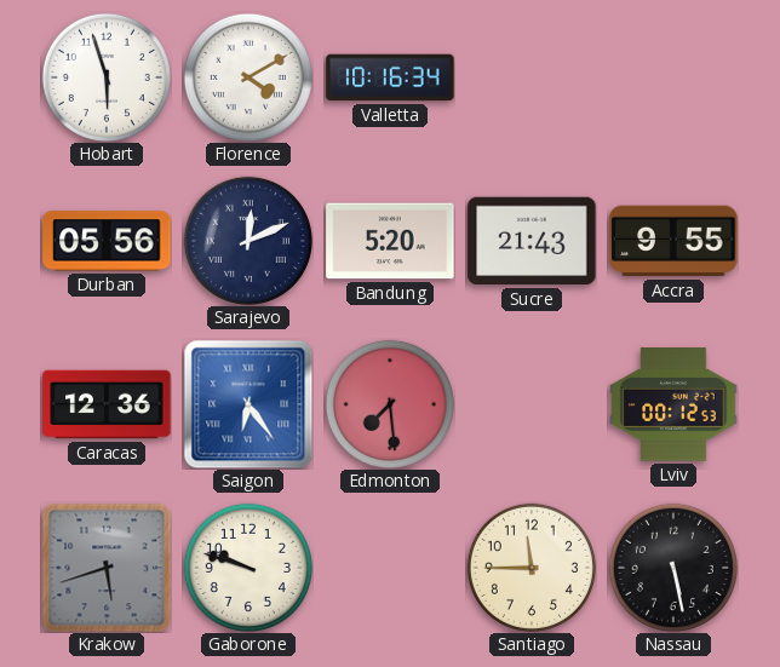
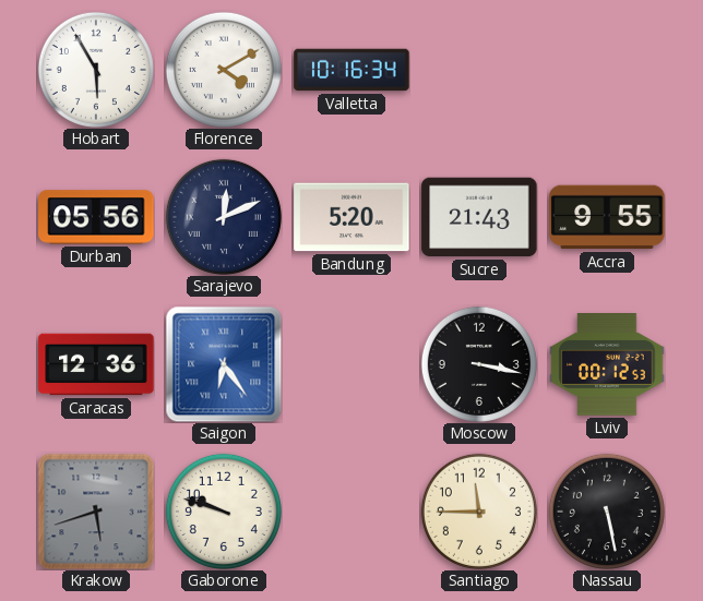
Hobart: 5:57 -> 5:55
Edmonton: 7:29 -> none
Moscow: none -> 3:17
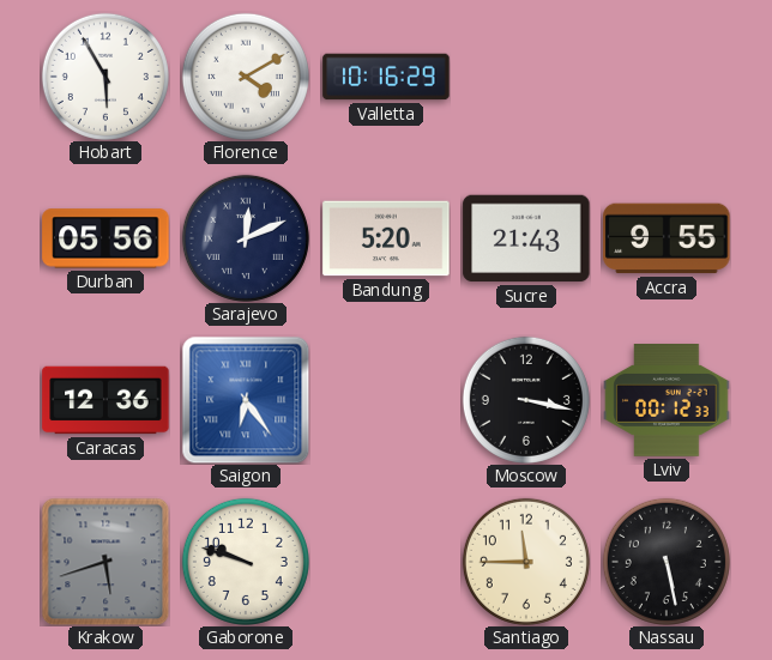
Valletta: 10:16:34 -> 10:16:29
Lviv: 00:12:53 -> 00:12:33
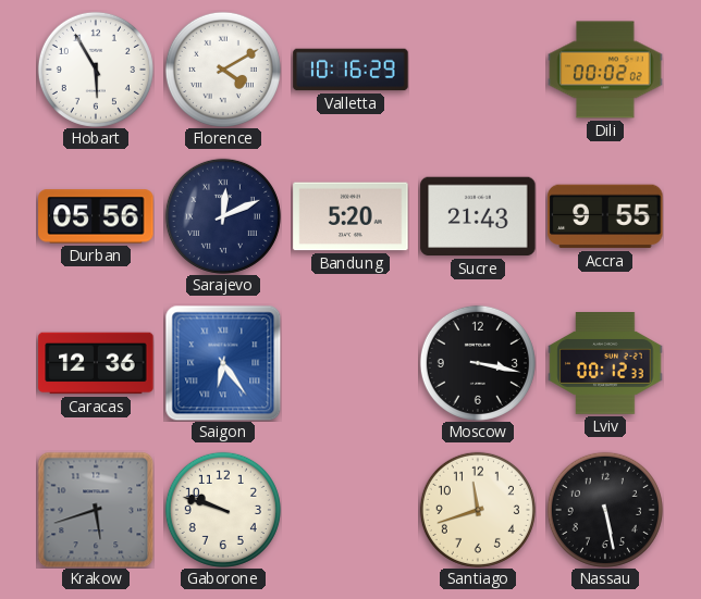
Dili: none -> 00:02
Santiago: 11:45 -> 11:42
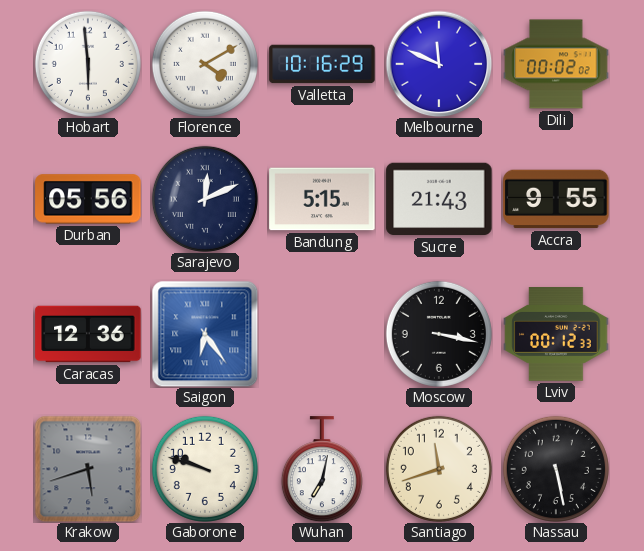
Hobart: 5:55 -> 5:59
Melbourne: none -> 11:49
Bandung: 5:20 -> 5:15
Wuhan: none -> 7:02
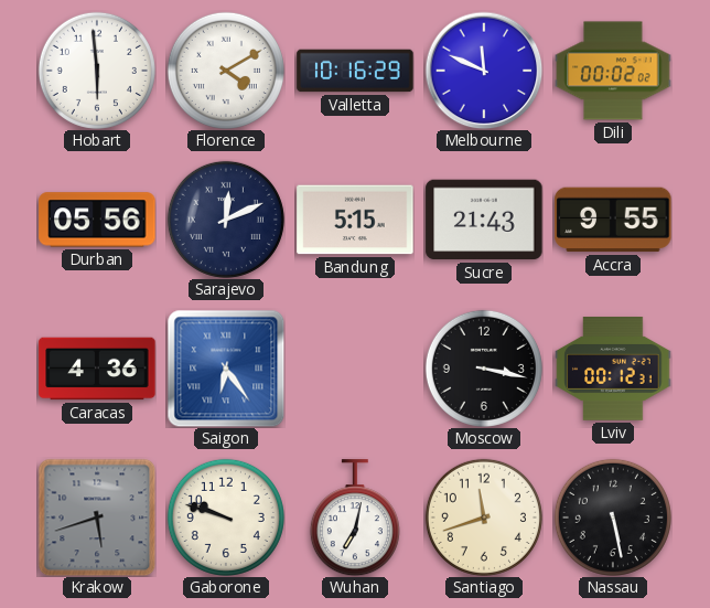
Caracas: 12:36 -> 4:36
Lviv: 00:12:33 -> 00:12:31
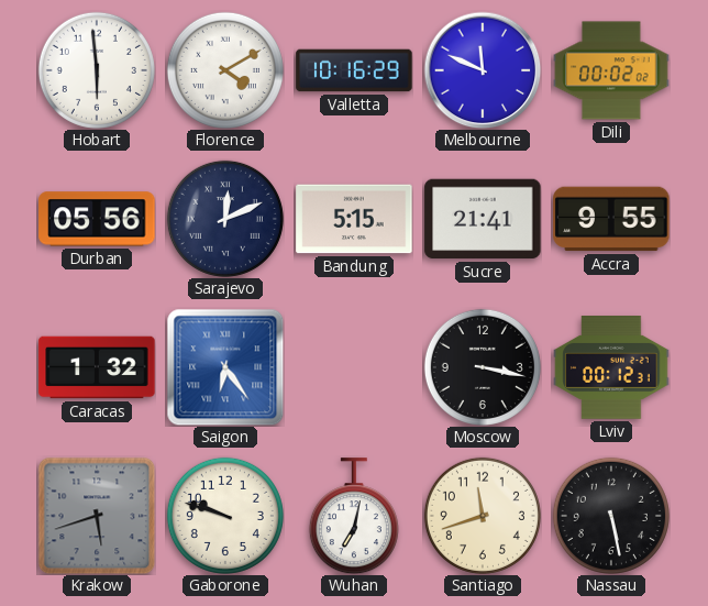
Sucre: 21:43 -> 21:41
Caracas: 4:36 -> 1:32
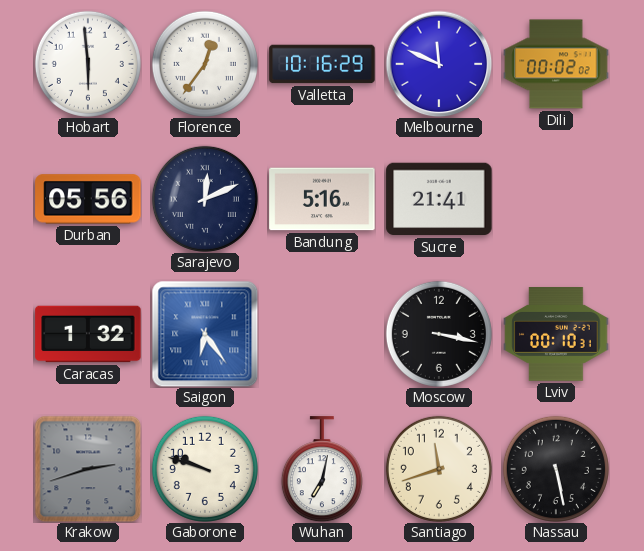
Florence: 4:10 -> 12:36
Bandung: 5:15 -> 5:16
Accra: 9:55 -> none
Lviv: 00:12 -> 00:10
Krakow: 5:42 -> 2:42
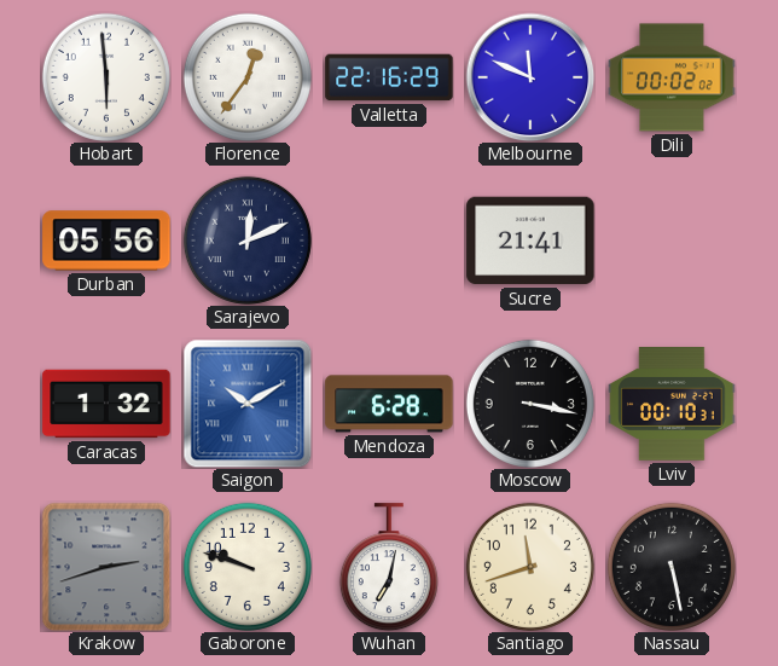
Valletta: 10:16 -> 22:16
Bandung: 5:16 -> none
Saigon: 6:24 -> 10:10
Mendoza: none -> 6:28
